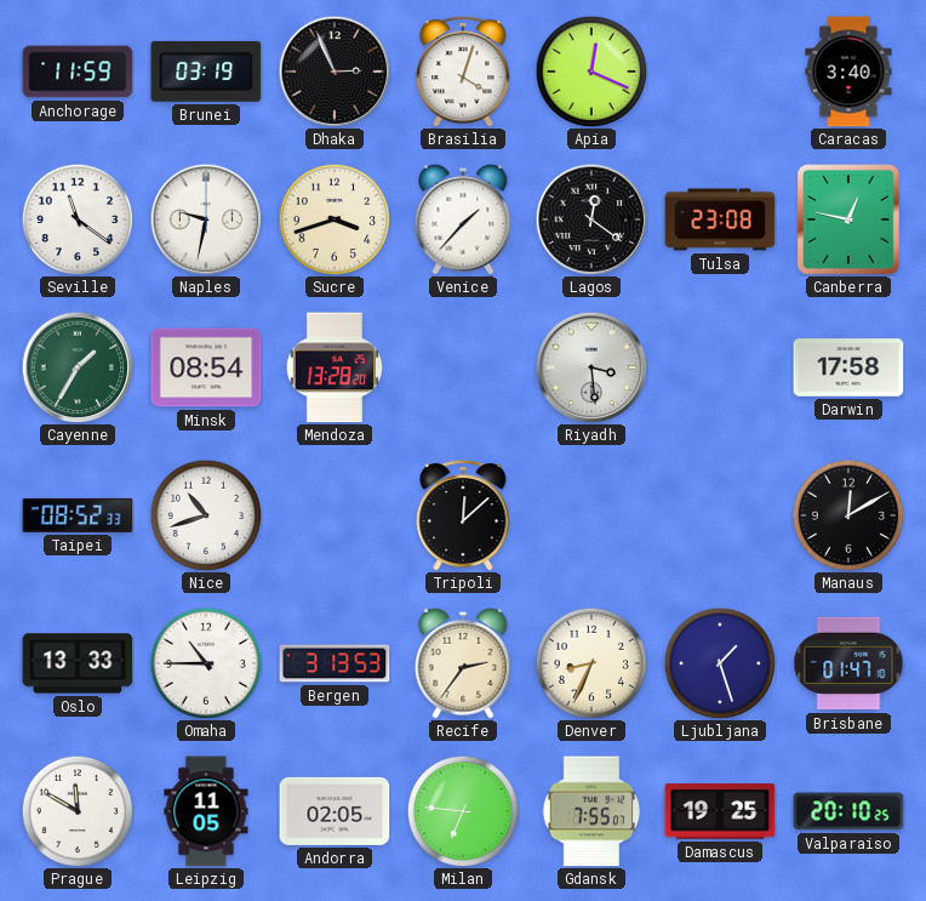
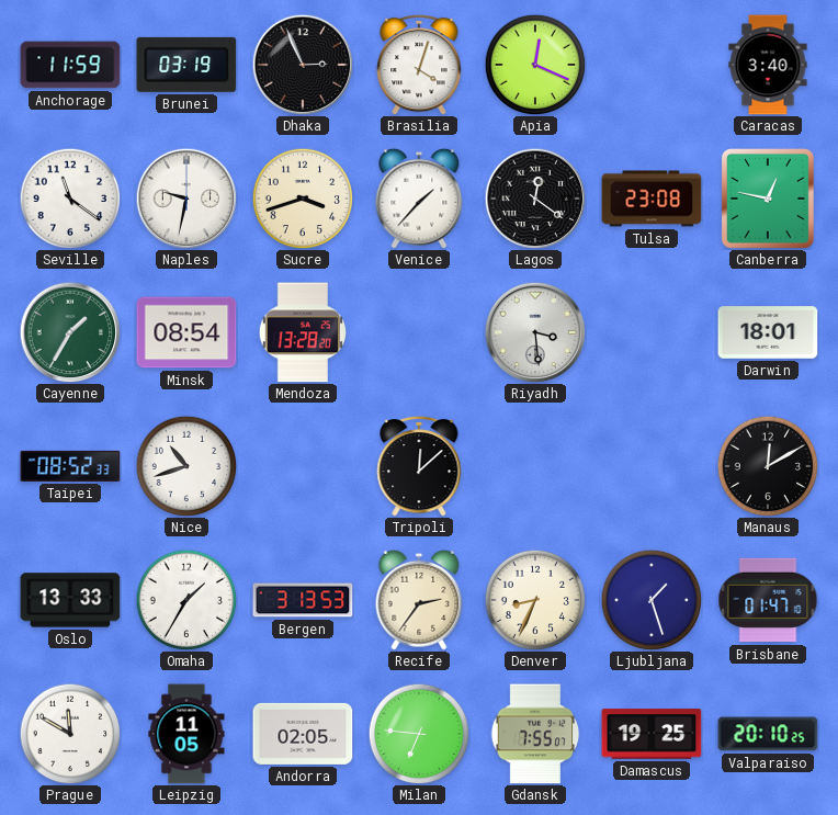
Darwin: 17:58 -> 18:01
Omaha: 10:45 -> 1:35
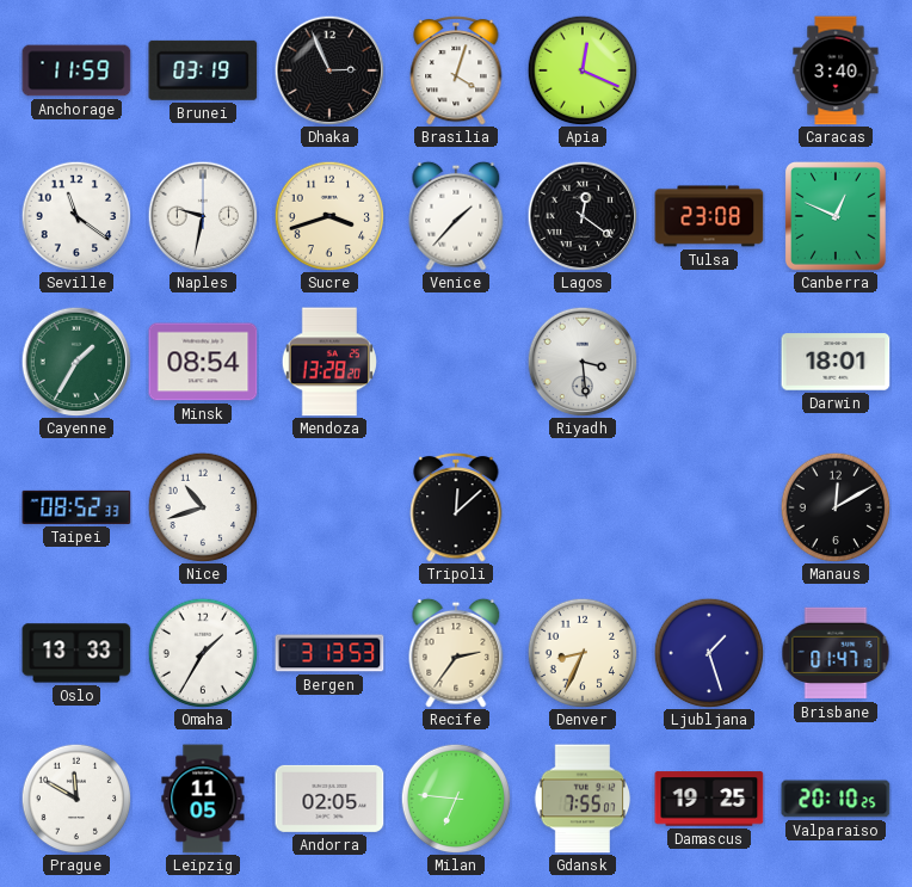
Canberra: 12:47 -> 12:49
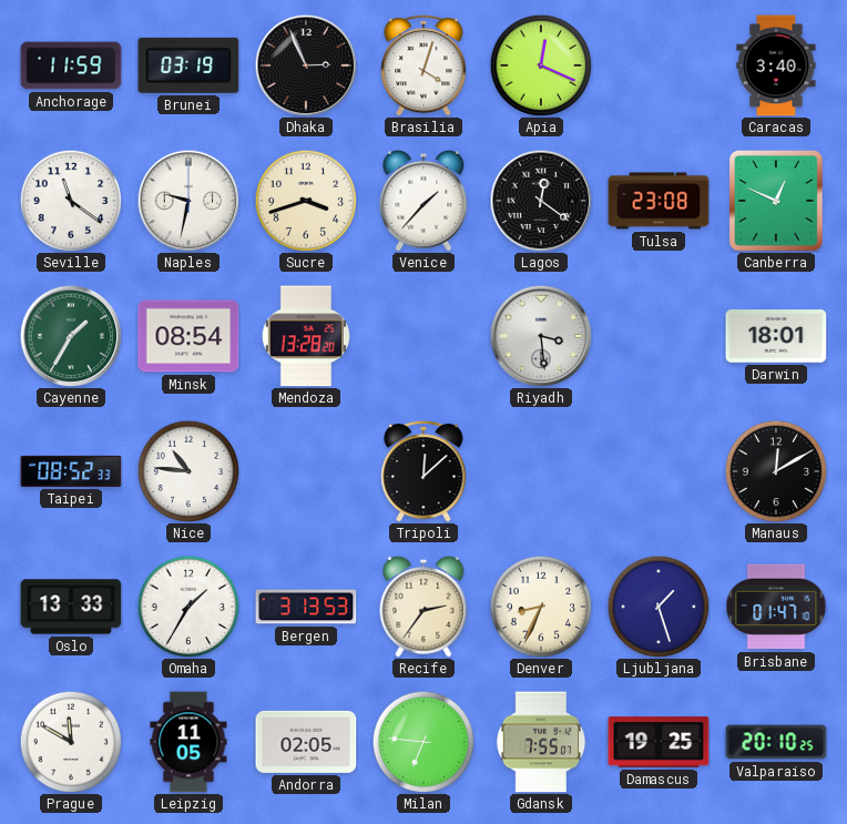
Nice: 10:42 -> 10:46
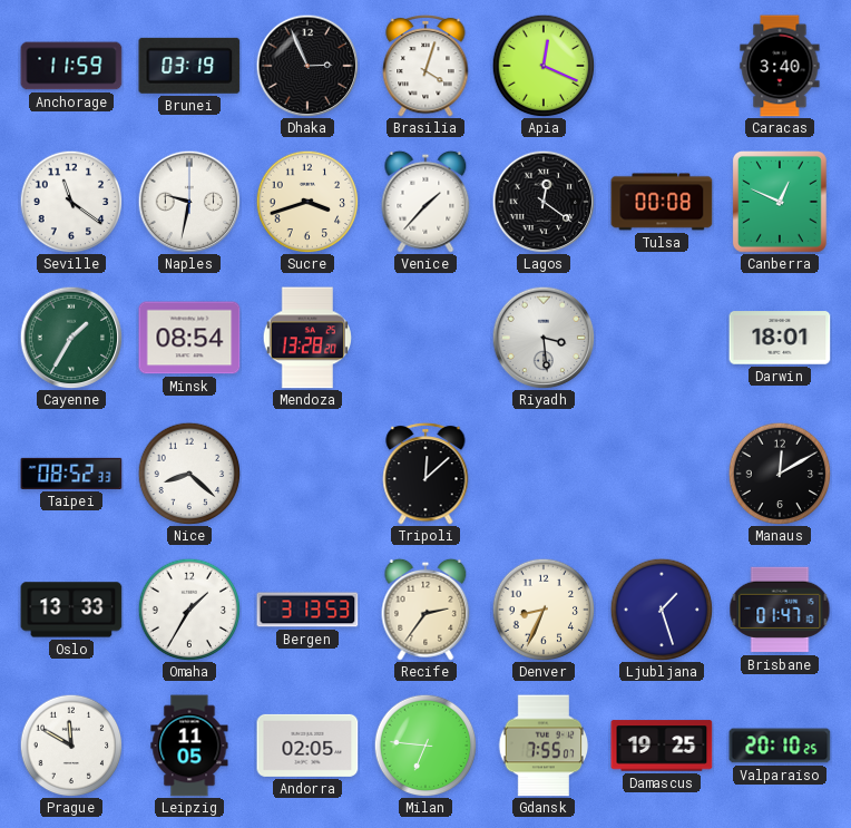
Tulsa: 23:08 -> 00:08
Nice: 10:46 -> 8:22
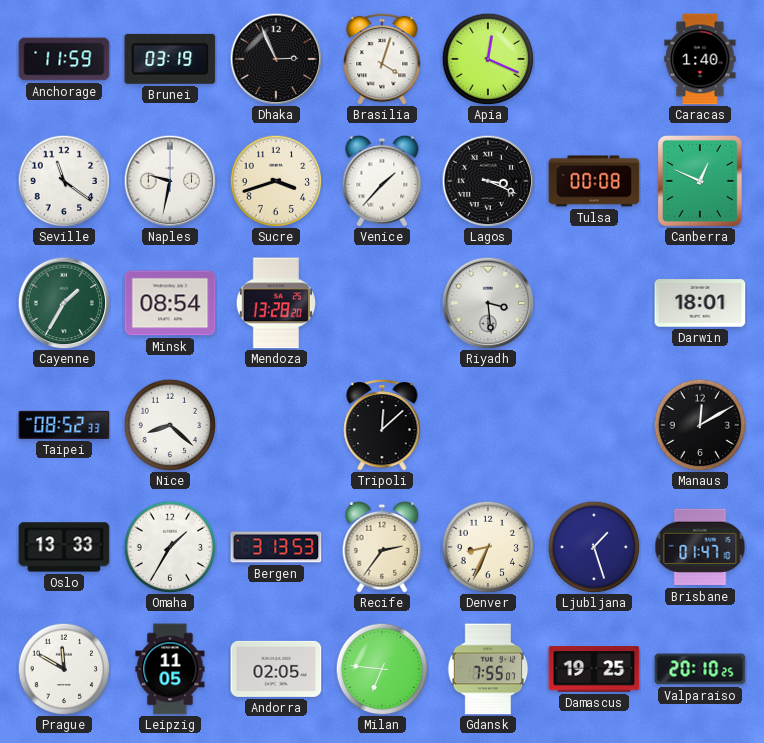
Caracas: 3:40 -> 1:40
Lagos: 12:21 -> 3:19
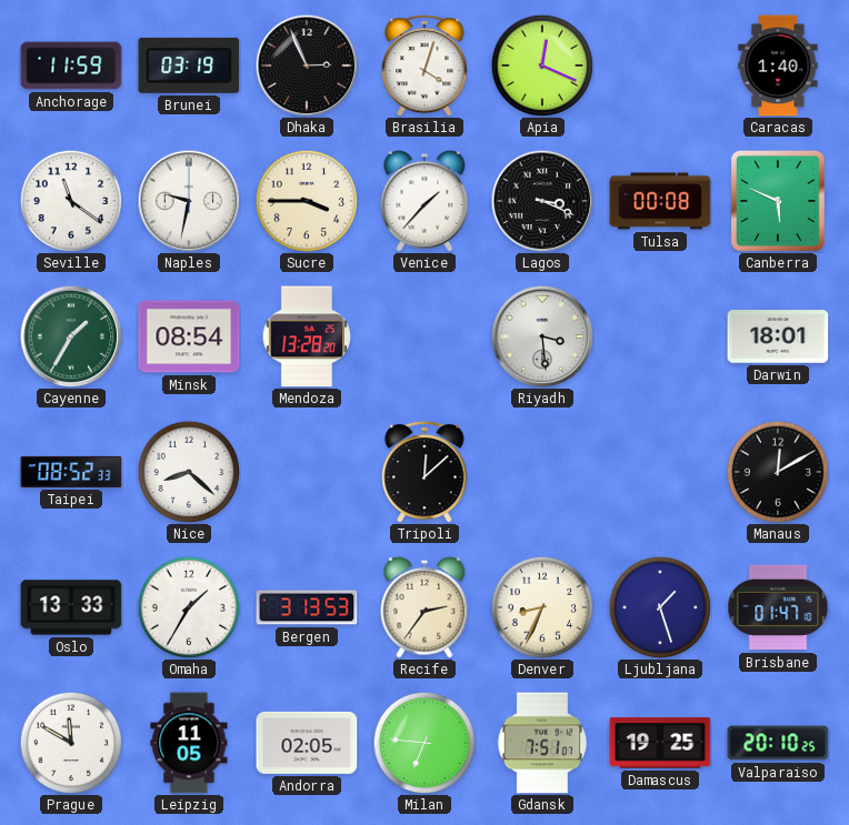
Sucre: 3:42 -> 3:45
Canberra: 12:49 -> 5:49
Gdansk: 7:55 -> 7:51
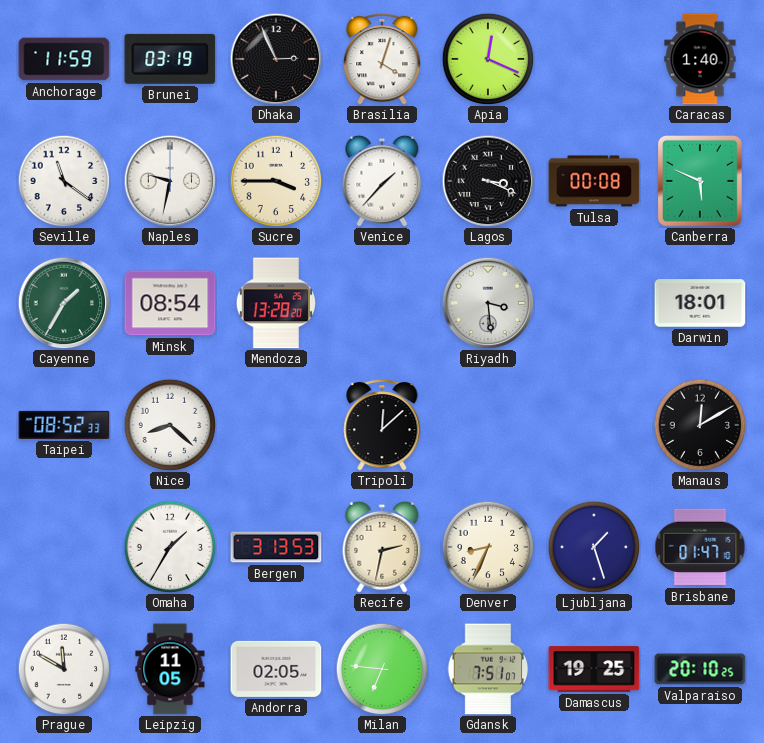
Oslo: 13:33 -> none
Recife: 2:36 -> 2:32
